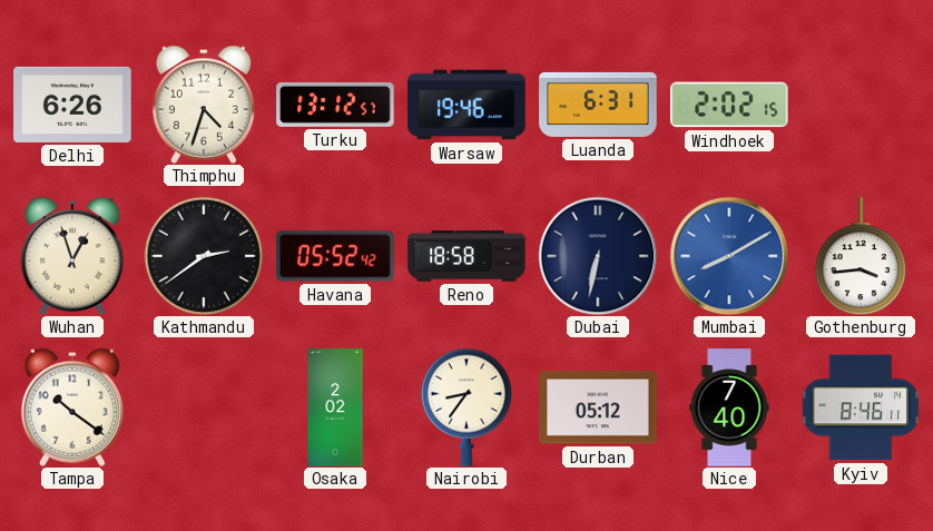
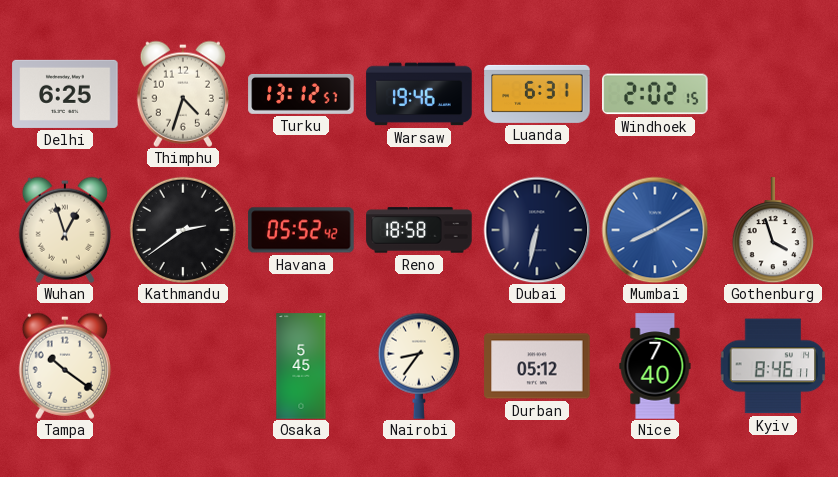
Delhi: 6:26 -> 6:25
Gothenburg: 3:44 -> 3:57
Osaka: 2:02 -> 5:45
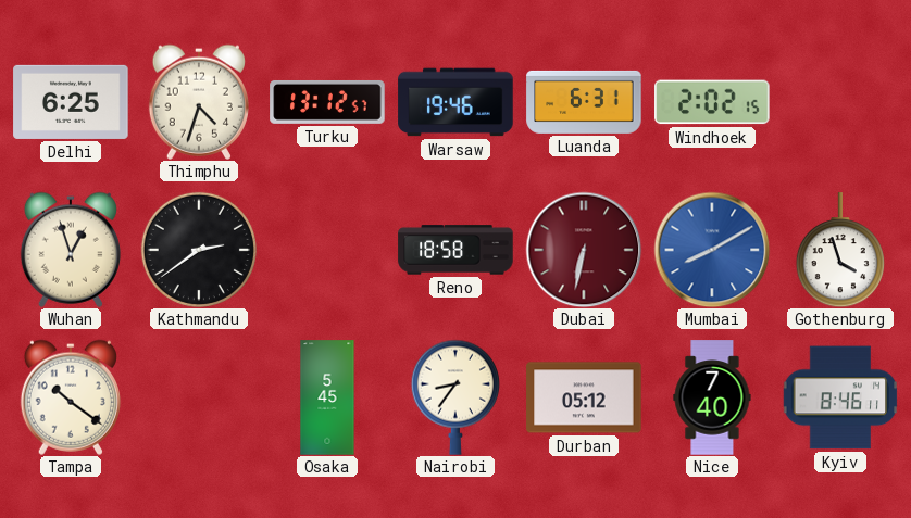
Havana: 05:52 -> none
Dubai dial: navy -> burgundy
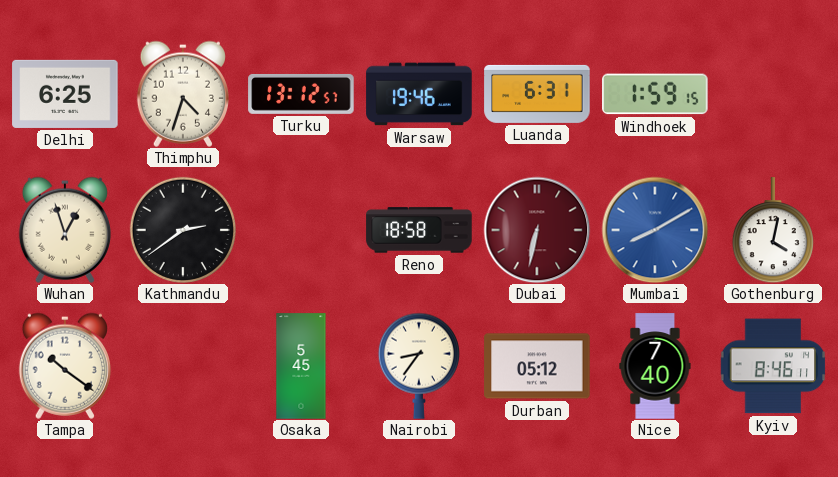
Windhoek: 2:02 -> 1:59
Gothenburg: 3:57 -> 4:02
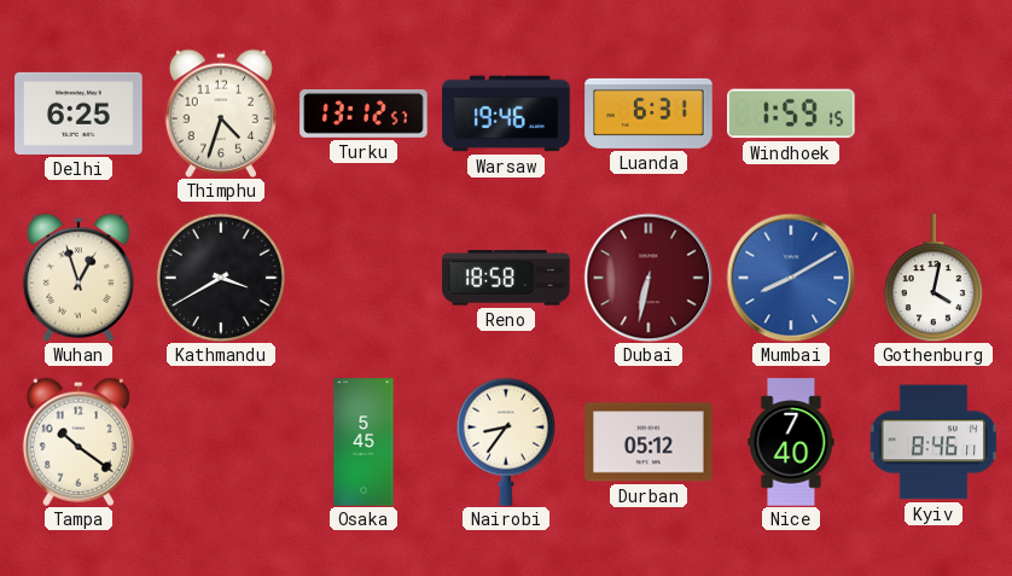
Kathmandu: 2:39 -> 3:40
